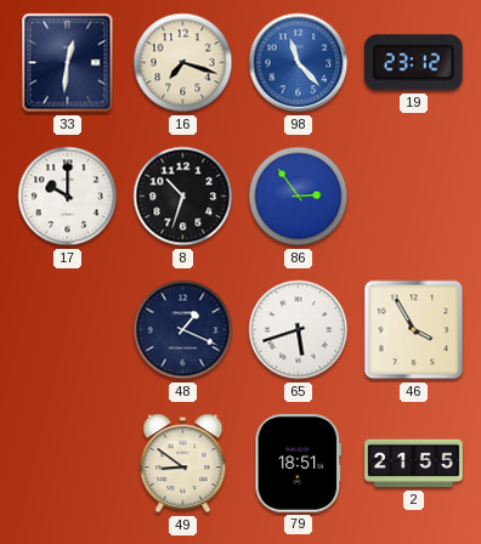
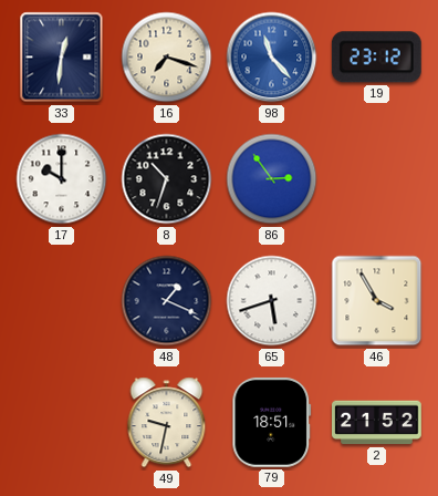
49: 8:51 -> 9:32
2: 21:55 -> 21:52
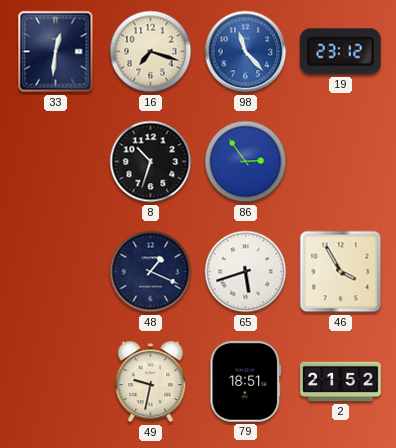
17: 10:00 -> none
